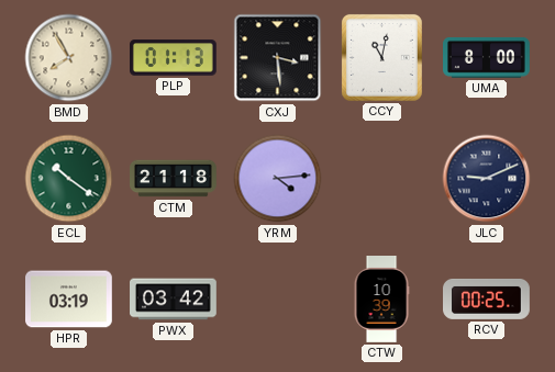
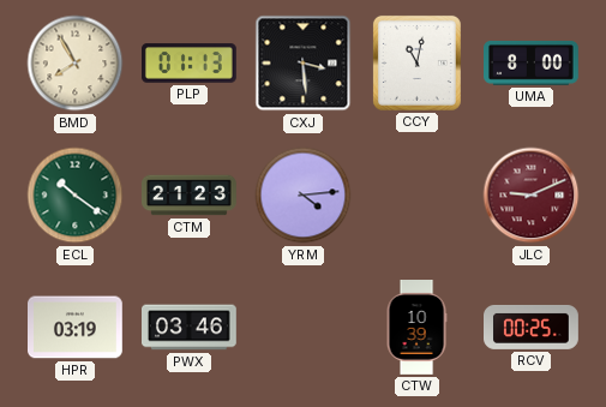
CTM: 21:18 -> 21:23
JLC dial: navy -> burgundy
PWX: 03:42 -> 03:46
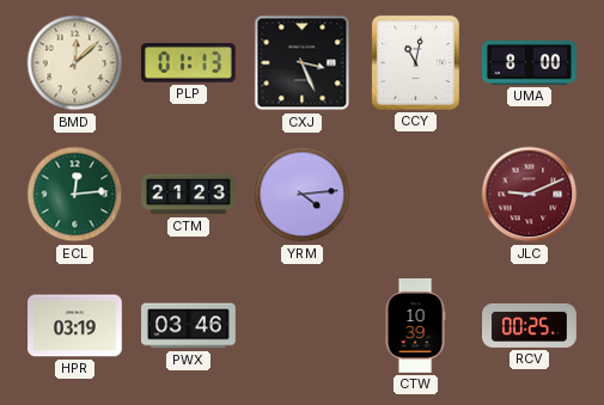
BMD: 7:55 -> 12:08
CXJ: 3:29 -> 3:26
ECL: 10:21 -> 12:14
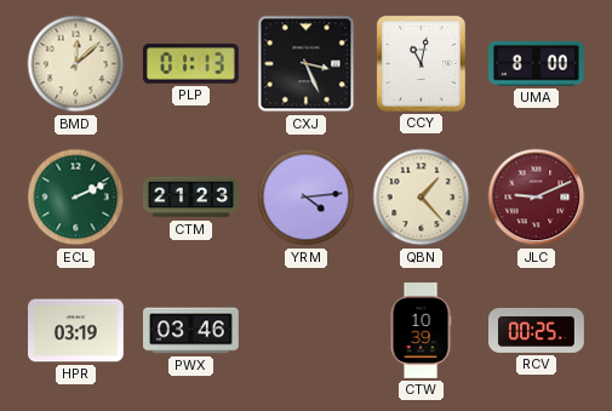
ECL: 12:14 -> 2:11
QBN: none -> 1:23
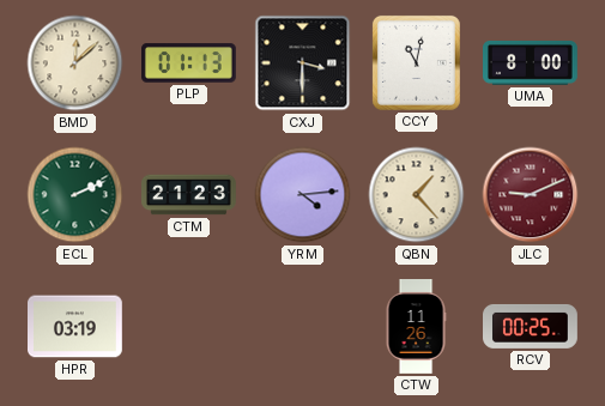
CXJ: 3:26 -> 3:30
PWX: 03:46 -> none
CTW: 10:39 -> 11:26
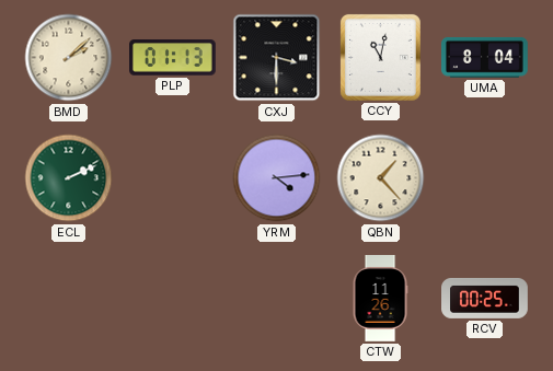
BMD: 12:08 -> 2:08
UMA: 8:00 -> 8:04
CTM: 21:23 -> none
JLC: 9:11 -> none
HPR: 03:19 -> none
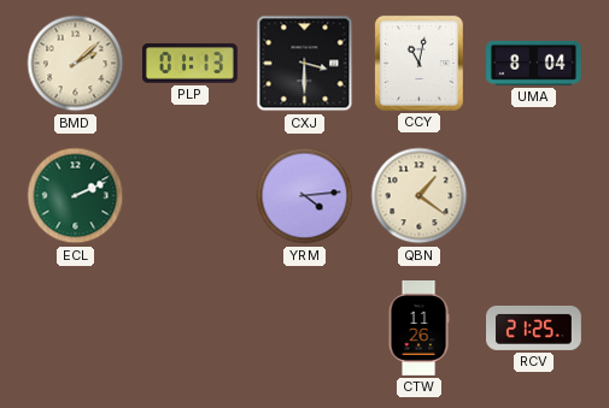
QBN: 1:23 -> 1:21
RCV: 00:25 -> 21:25
